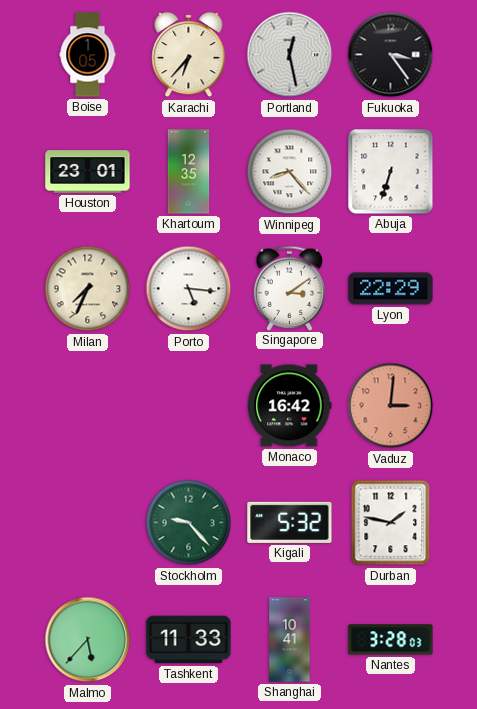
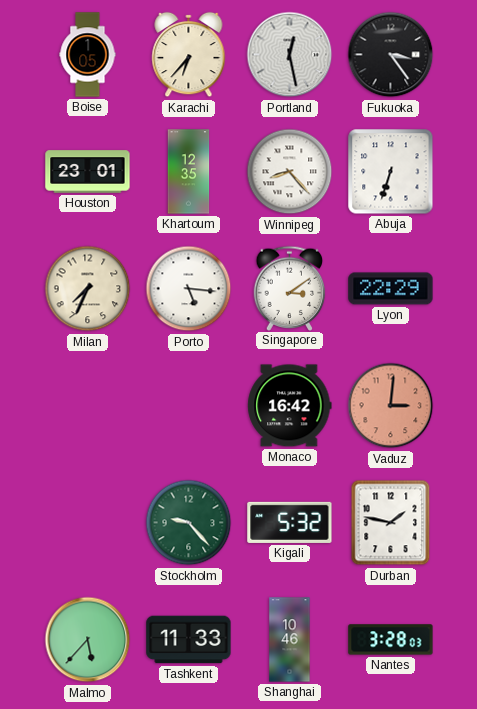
Shanghai: 10:41 -> 10:46
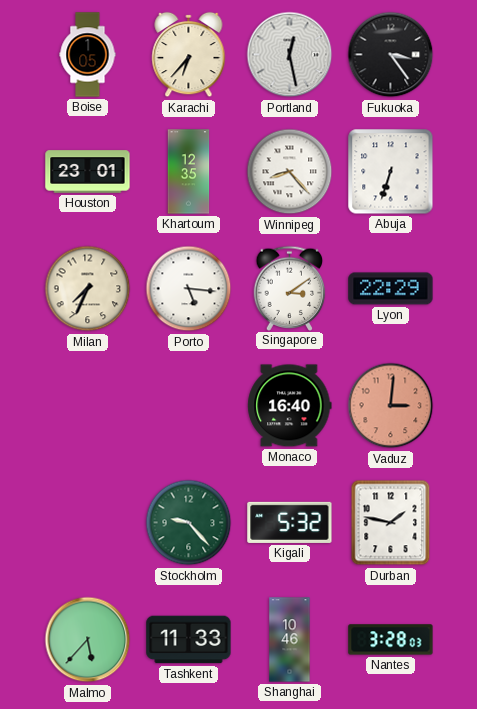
Monaco: 16:42 -> 16:40
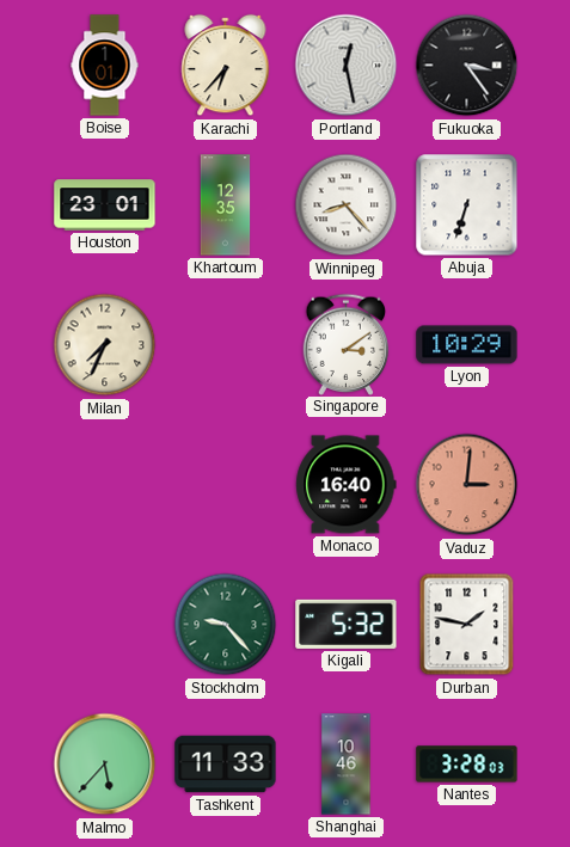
Boise: 1:05 -> 1:01
Porto: 5:16 -> none
Lyon: 22:29 -> 10:29
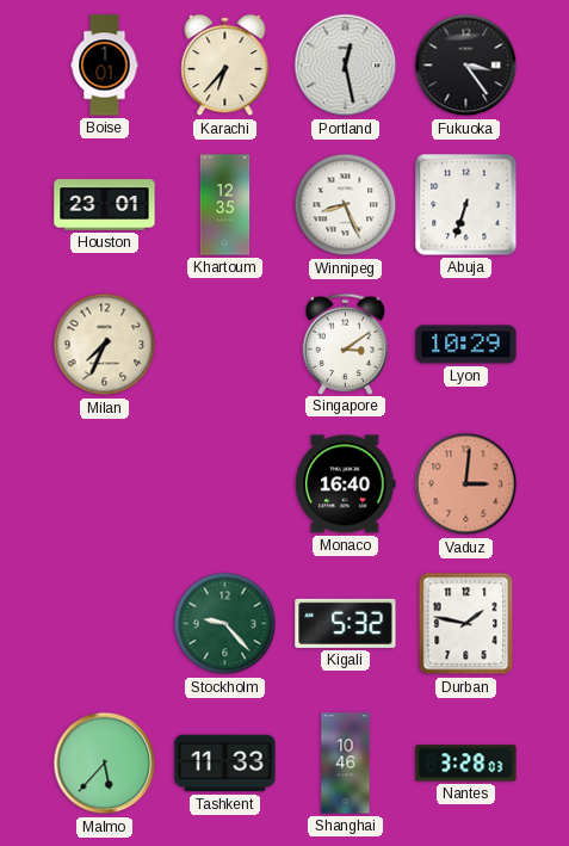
Winnipeg: 8:23 -> 8:26
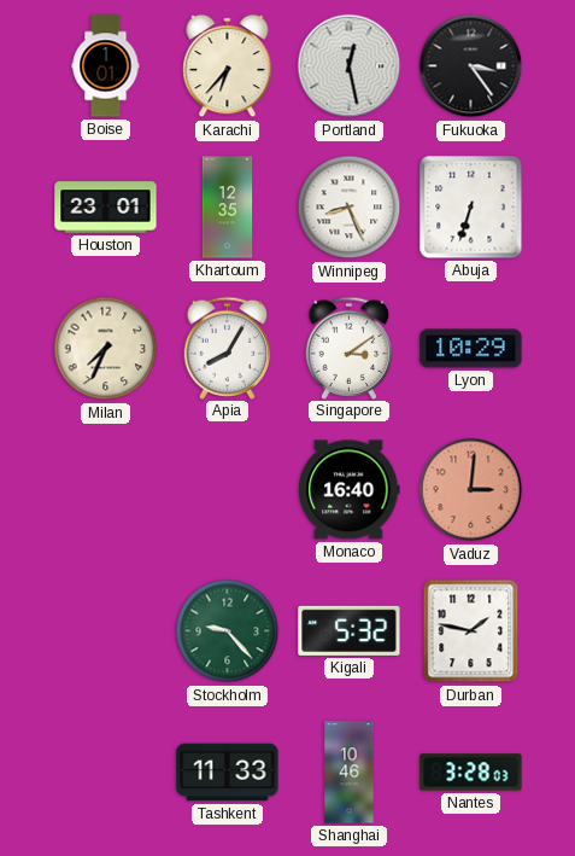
Apia: none -> 8:05
Malmo: 5:37 -> none
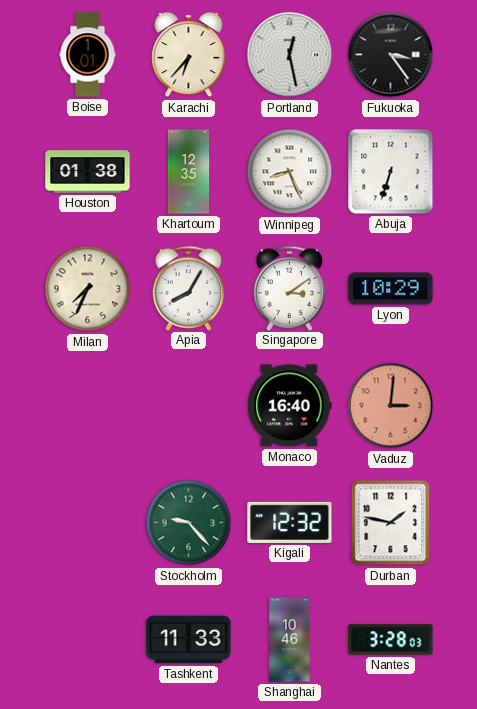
Houston: 23:01 -> 01:38
Kigali: 5:32 -> 12:32
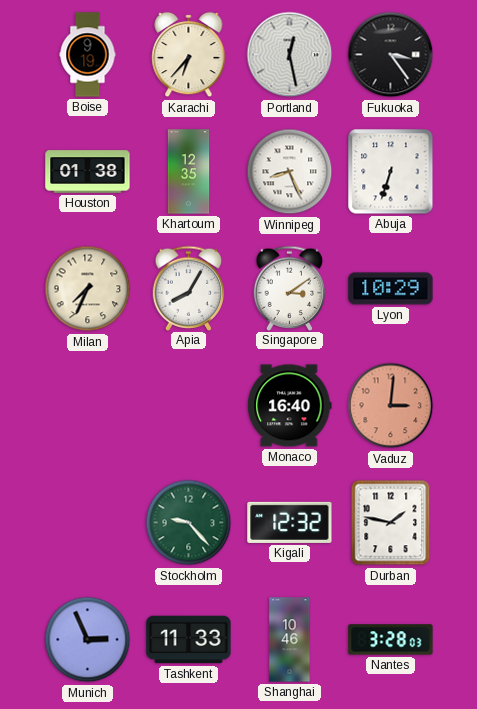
Boise: 1:01 -> 9:19
Munich: none -> 2:56
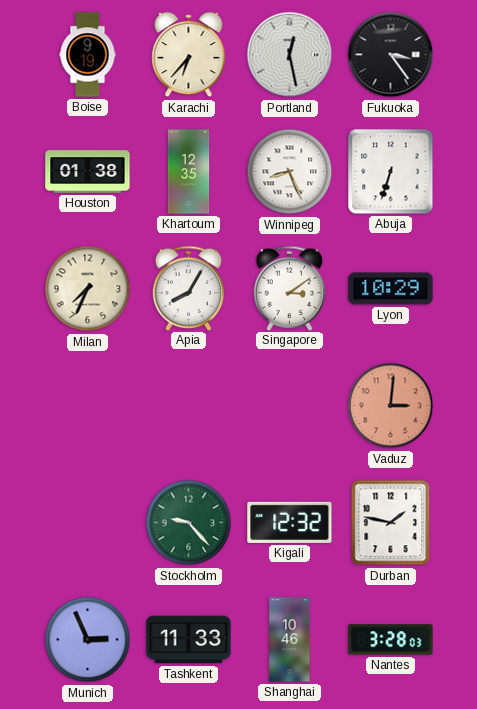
Monaco: 16:40 -> none
